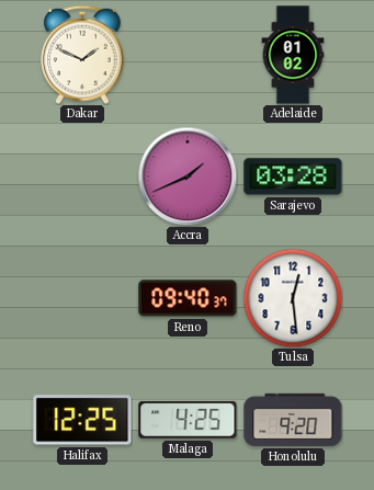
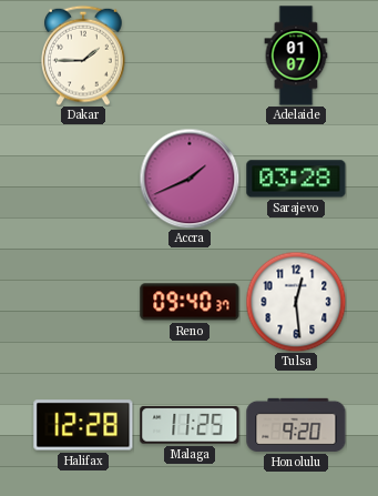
Dakar: 1:49 -> 1:45
Adelaide: 01:02 -> 01:07
Halifax: 12:25 -> 12:28
Malaga: 4:25 -> 11:25
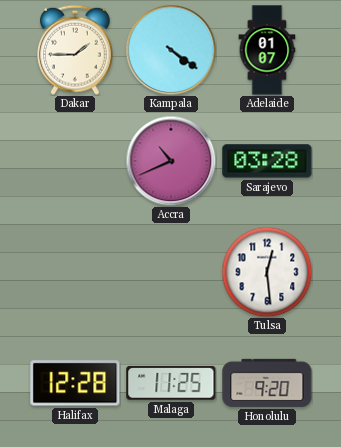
Kampala: none -> 4:21
Accra: 1:41 -> 10:41
Reno: 09:40 -> none
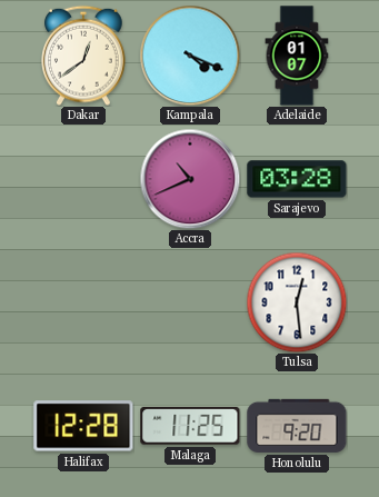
Dakar: 1:45 -> 12:39
Kampala: 4:21 -> 4:19
